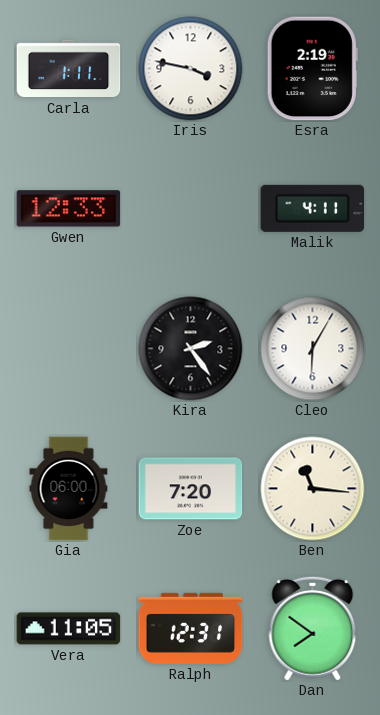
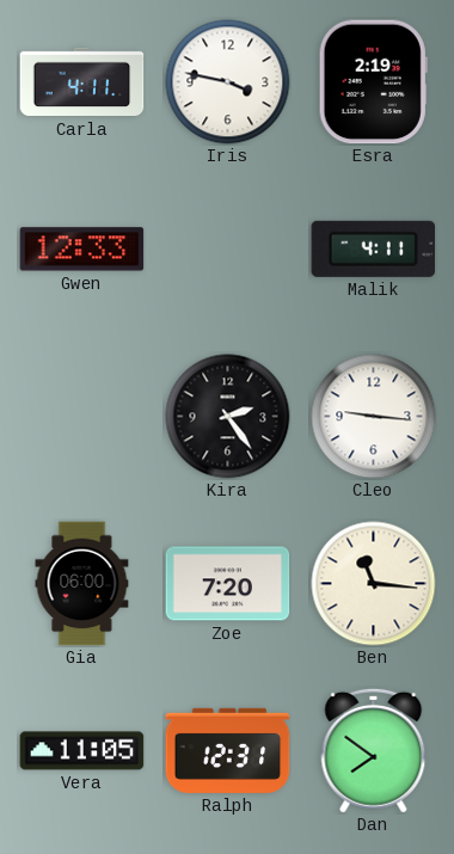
Carla: 1:11 -> 4:11
Cleo: 6:05 -> 9:16
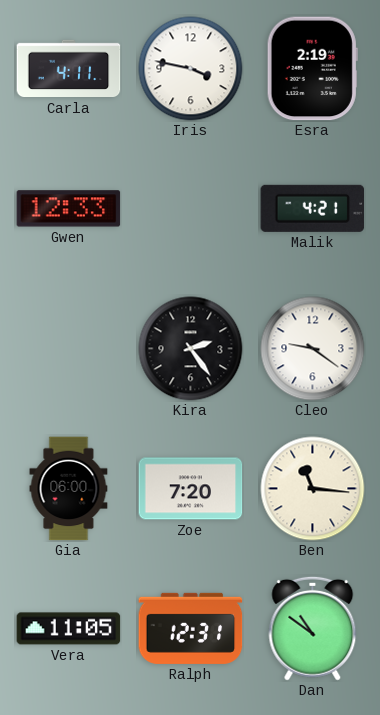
Malik: 4:11 -> 4:21
Cleo: 9:16 -> 9:21
Dan: 7:51 -> 10:51
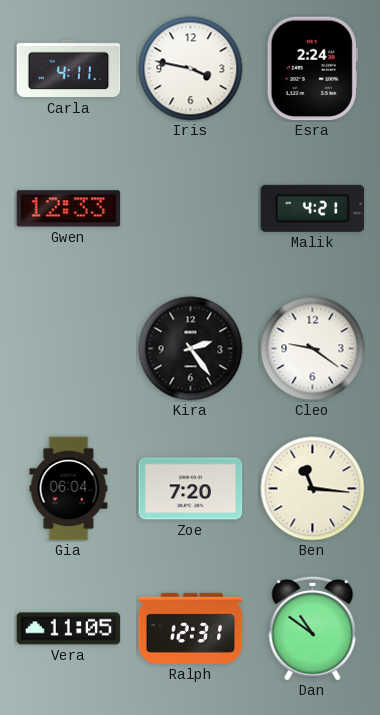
Esra: 2:19 -> 2:24
Gia: 06:00 -> 06:04
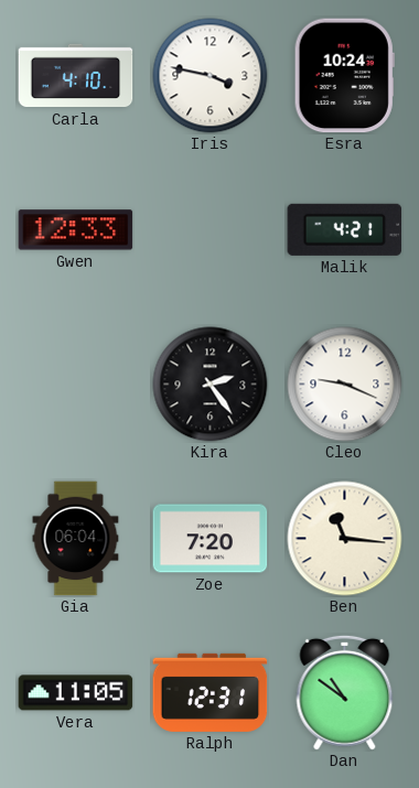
Carla: 4:11 -> 4:10
Esra: 2:24 -> 10:24
Cleo: 9:21 -> 9:19
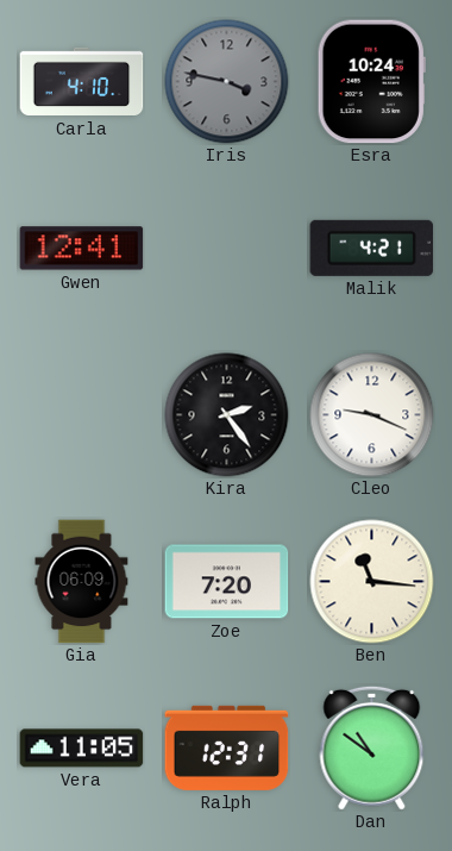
Iris dial: white -> grey
Gwen: 12:33 -> 12:41
Gia: 06:04 -> 06:09
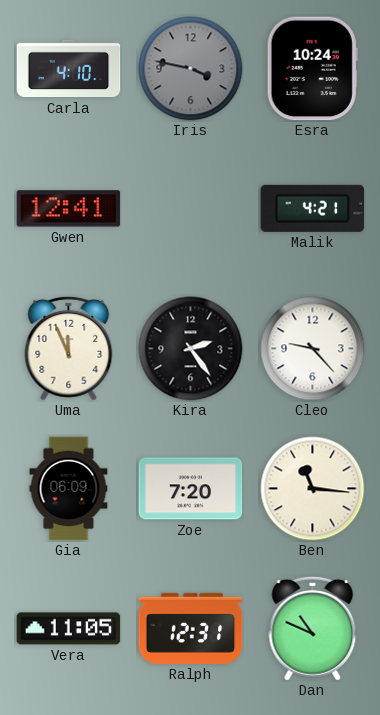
Uma: none -> 11:56
Cleo: 9:19 -> 9:23
Dan: 10:51 -> 10:49
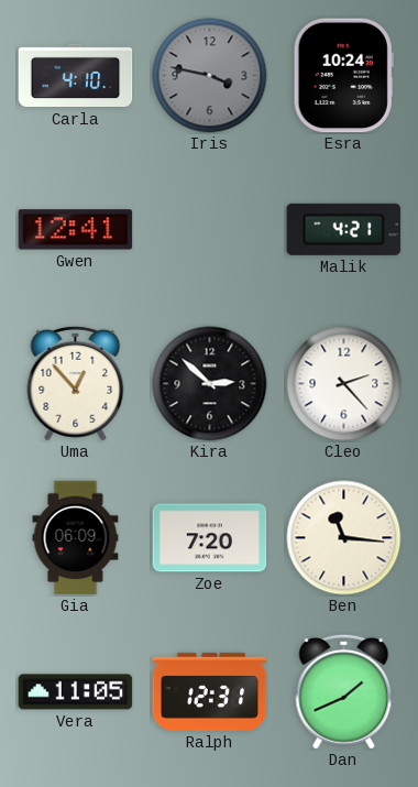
Uma: 11:56 -> 12:53
Kira: 2:24 -> 2:52
Cleo: 9:23 -> 2:23
Dan: 10:49 -> 1:41
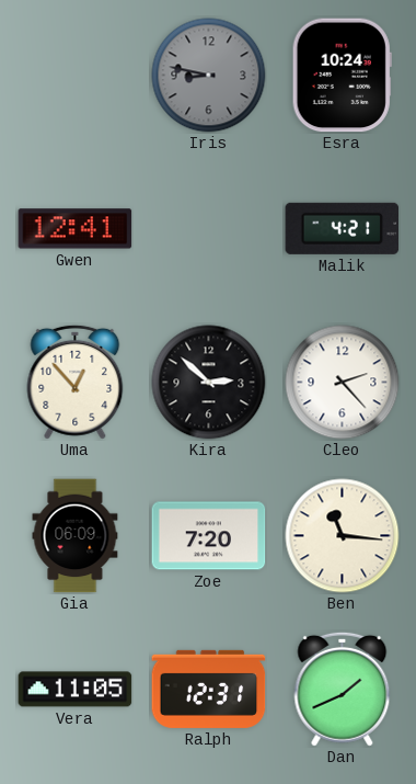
Carla: 4:10 -> none
Iris: 3:47 -> 8:47
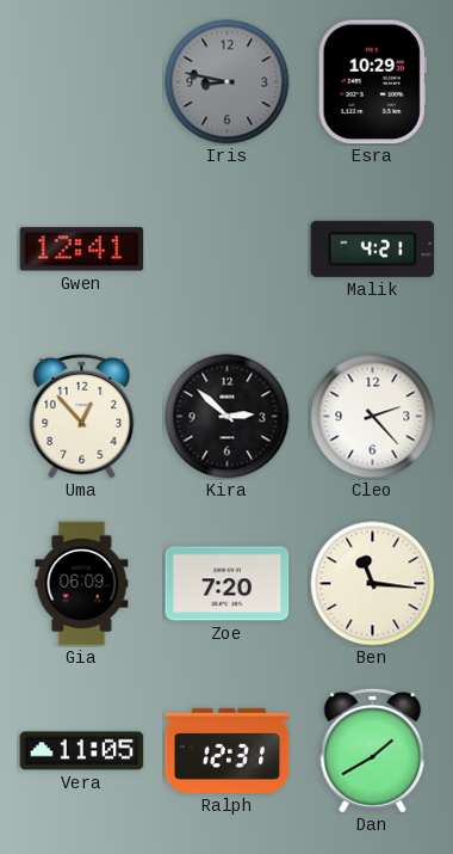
Esra: 10:24 -> 10:29
Dan: 1:41 -> 1:40
